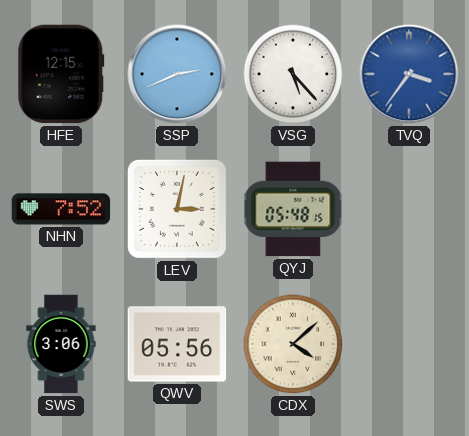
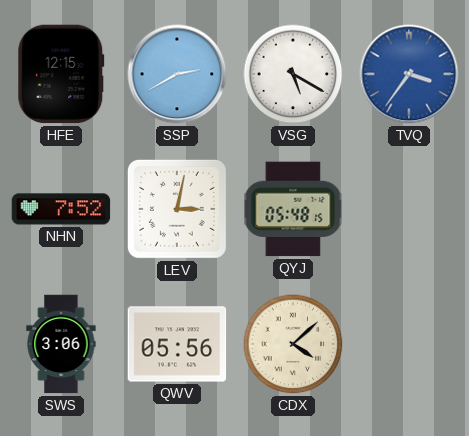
SSP: 2:41 -> 2:40
VSG: 5:23 -> 5:20
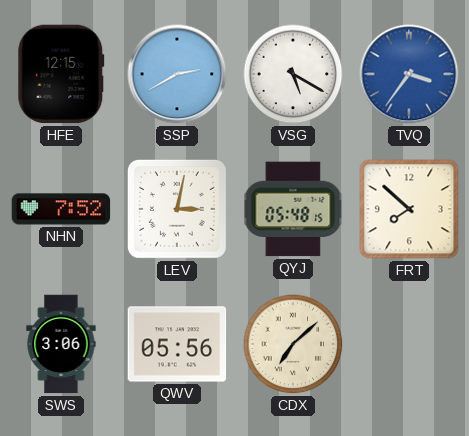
FRT: none -> 7:52
CDX: 4:08 -> 7:08
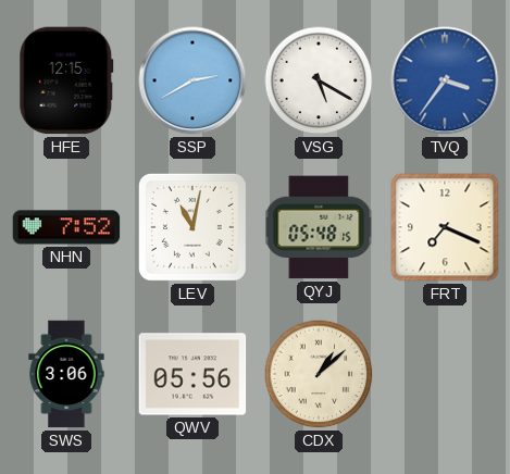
LEV: 3:02 -> 11:02
FRT: 7:52 -> 7:19
CDX: 7:08 -> 1:08
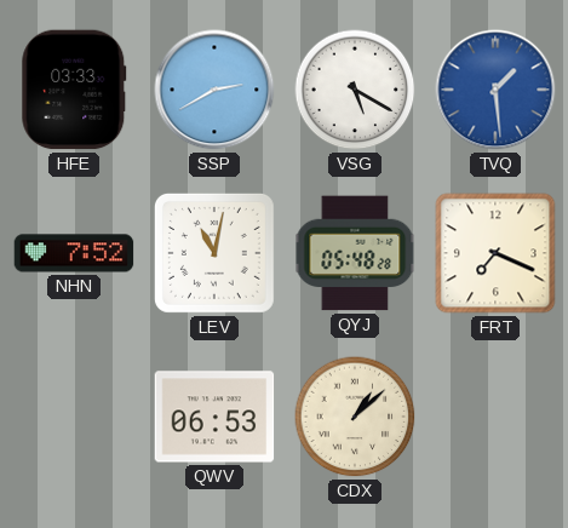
HFE: 12:15 -> 03:33
TVQ: 3:36 -> 1:29
QYJ: 05:48:15 -> 05:48:28
SWS: 3:06 -> none
QWV: 05:56 -> 06:53
